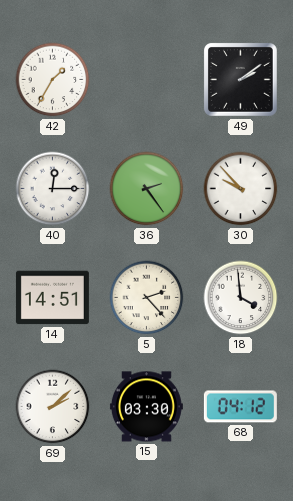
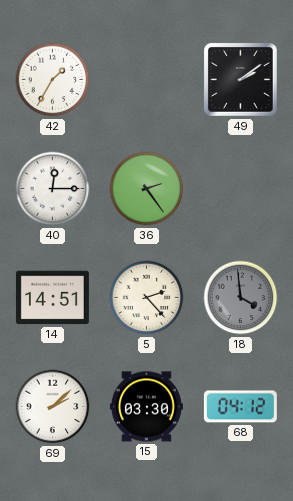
30: 9:53 -> none
18 dial: white -> grey
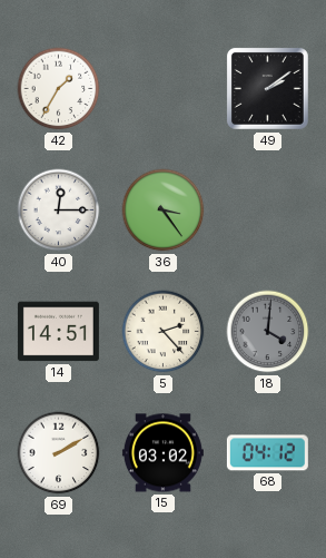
36: 2:24 -> 3:24
18: 3:59 -> 4:01
69: 2:08 -> 2:10
15: 03:30 -> 03:02
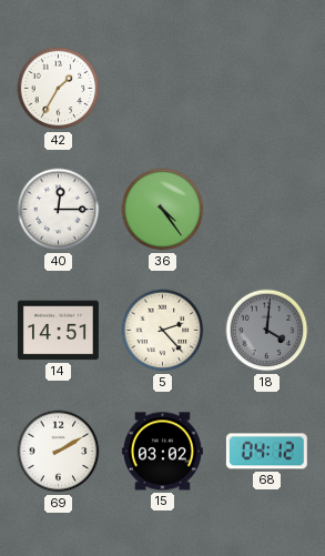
49: 2:09 -> none
36: 3:24 -> 4:24
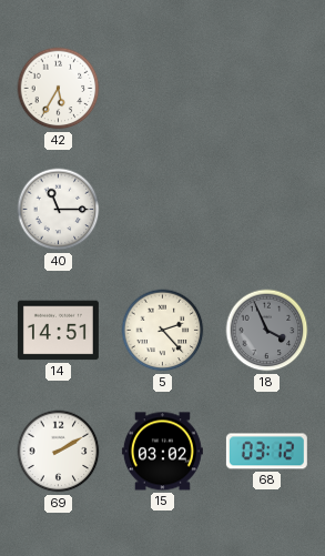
42: 1:35 -> 5:35
40: 12:15 -> 11:15
36: 4:24 -> none
18: 4:01 -> 3:56
68: 04:12 -> 03:12
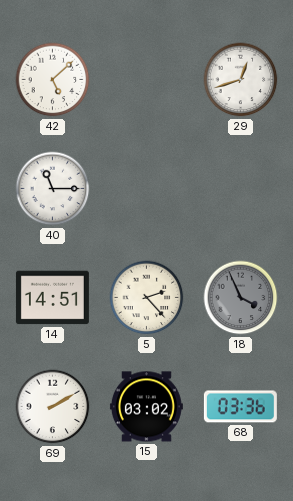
42: 5:35 -> 5:08
29: none -> 12:42
68: 03:12 -> 03:36
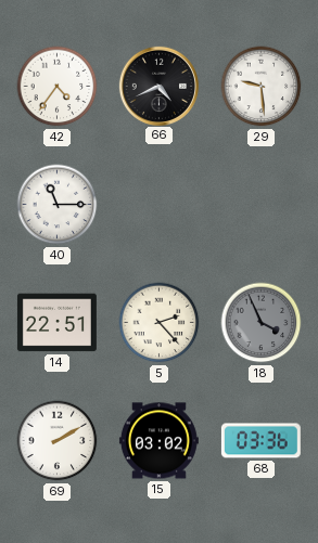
42: 5:08 -> 4:36
66: none -> 4:41
29: 12:42 -> 9:29
14: 14:51 -> 22:51
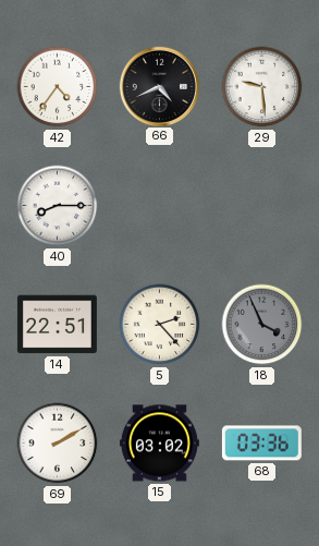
40: 11:15 -> 8:15
